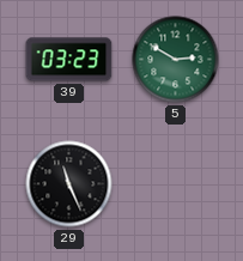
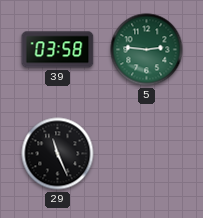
39: 03:23 -> 03:58
5: 2:50 -> 2:46
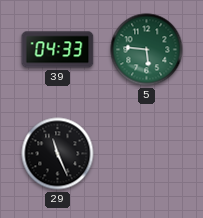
39: 03:58 -> 04:33
5: 2:46 -> 5:46
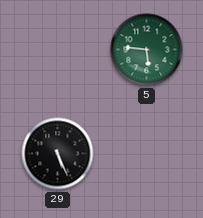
39: 04:33 -> none
29: 11:26 -> 5:26
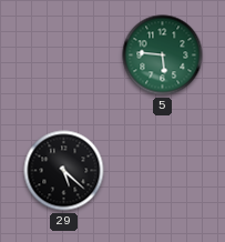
29: 5:26 -> 5:22
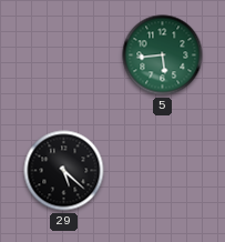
5: 5:46 -> 5:44
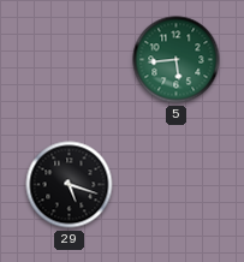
29: 5:22 -> 5:18
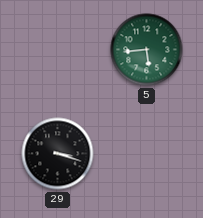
29: 5:18 -> 3:18
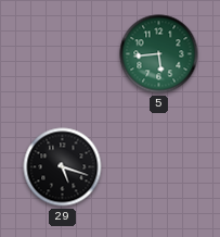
29: 3:18 -> 5:18
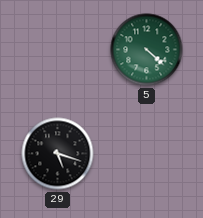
5: 5:44 -> 4:22
